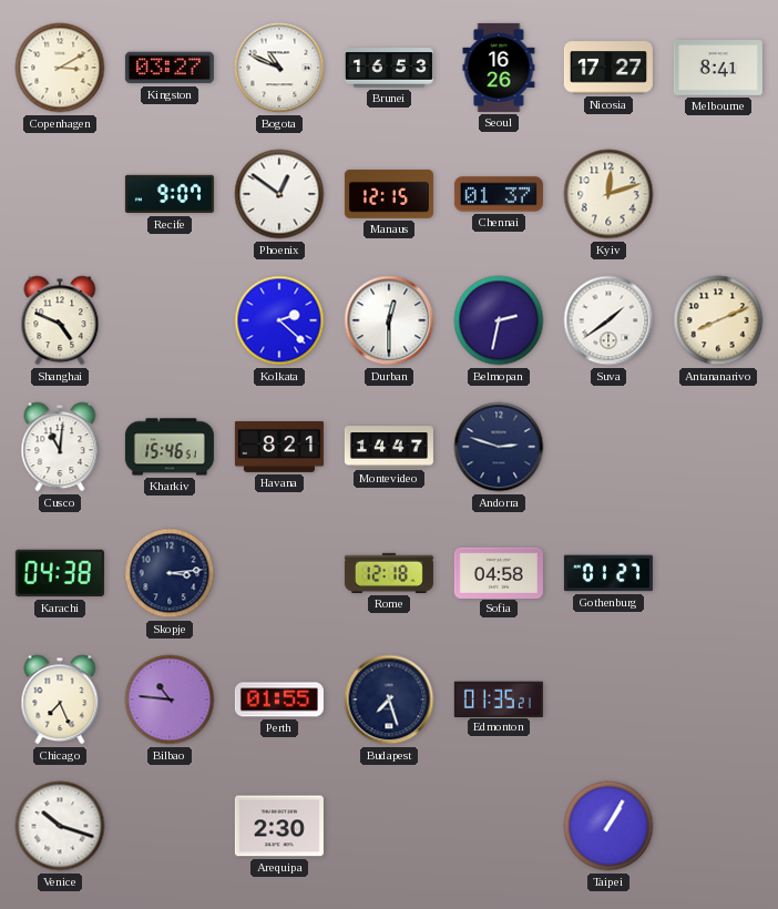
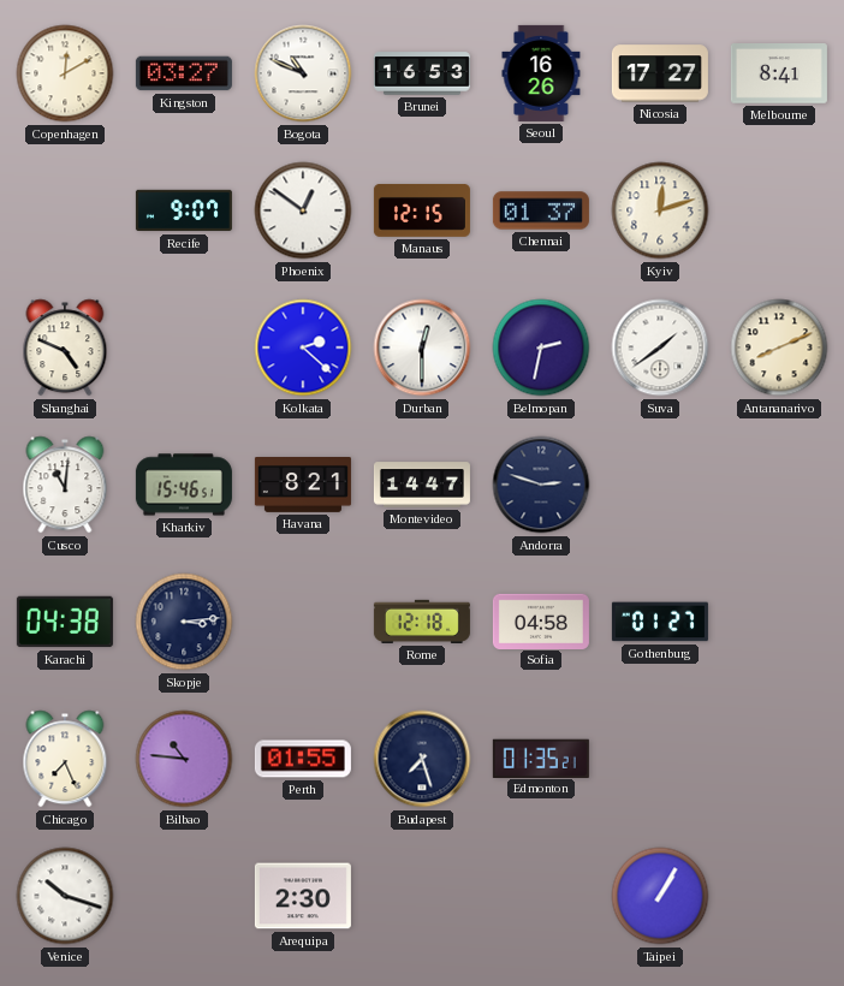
Copenhagen: 3:10 -> 12:10
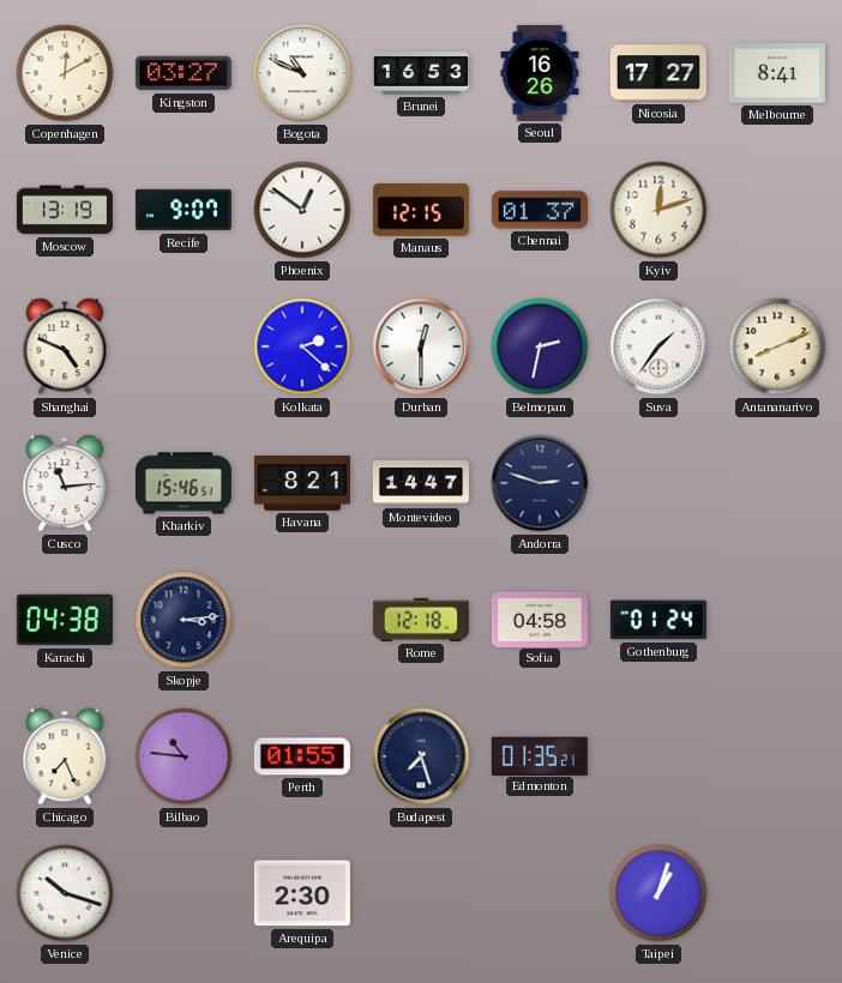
Moscow: none -> 13:19
Suva: 1:39 -> 1:36
Cusco: 11:01 -> 11:14
Gothenburg: 01:27 -> 01:24
Taipei: 1:05 -> 1:03
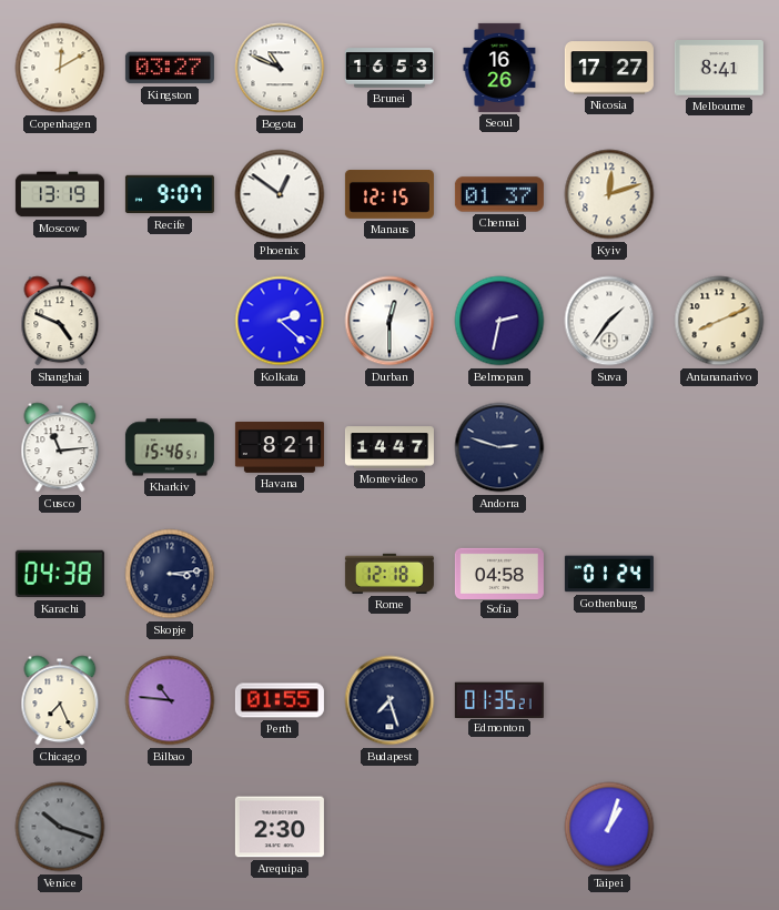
Venice dial: white -> grey
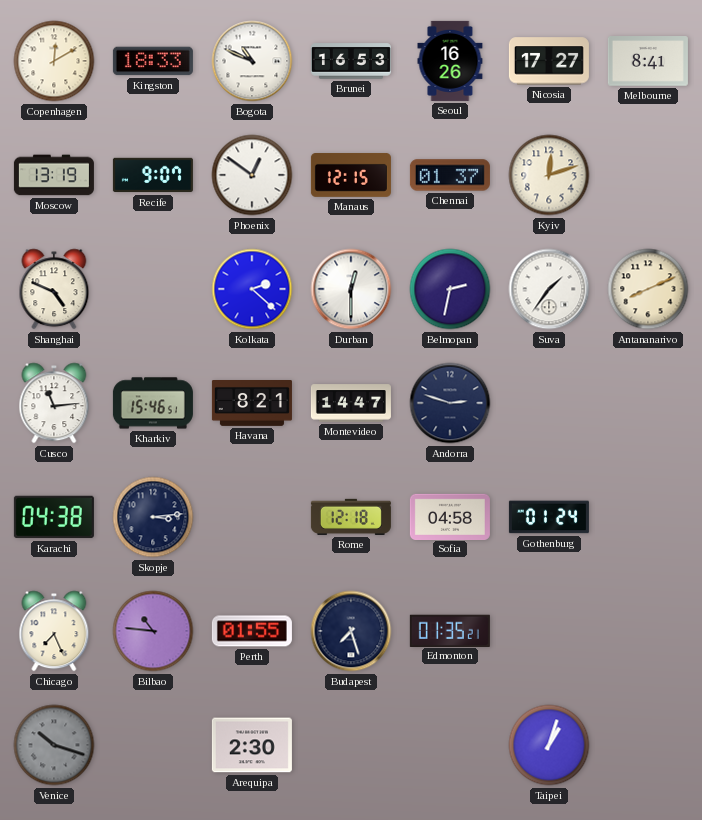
Kingston: 03:27 -> 18:33
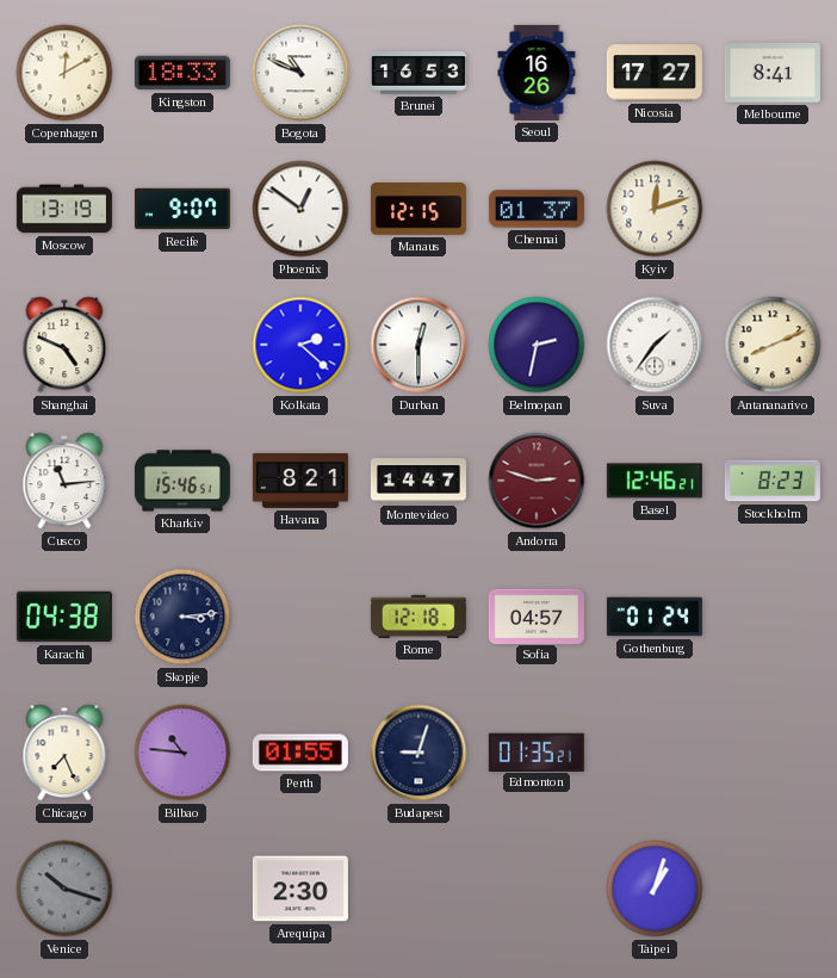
Andorra dial: navy -> burgundy
Basel: none -> 12:46
Stockholm: none -> 8:23
Sofia: 04:58 -> 04:57
Budapest: 7:27 -> 9:03
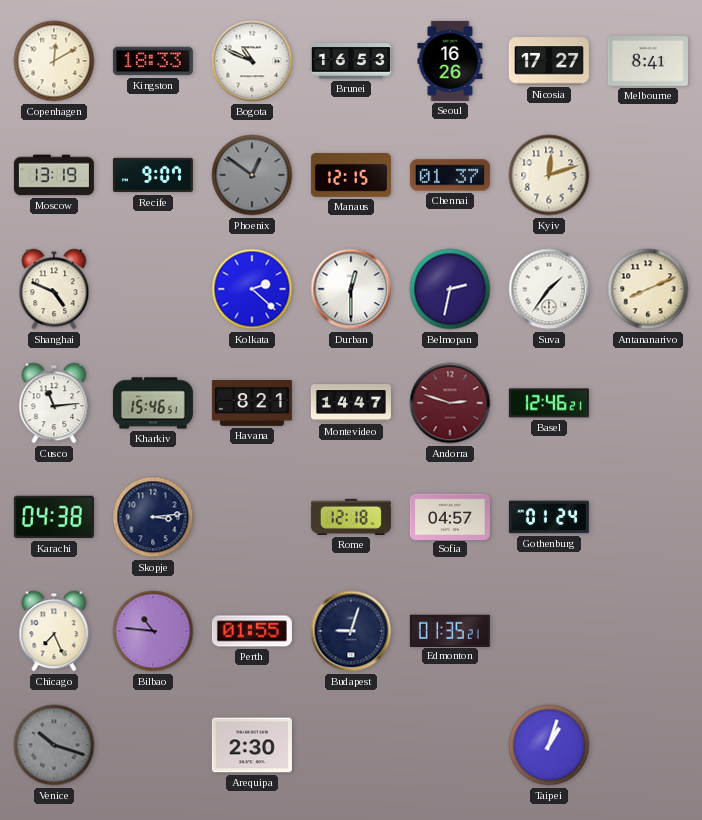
Phoenix dial: white -> grey
Stockholm: 8:23 -> none
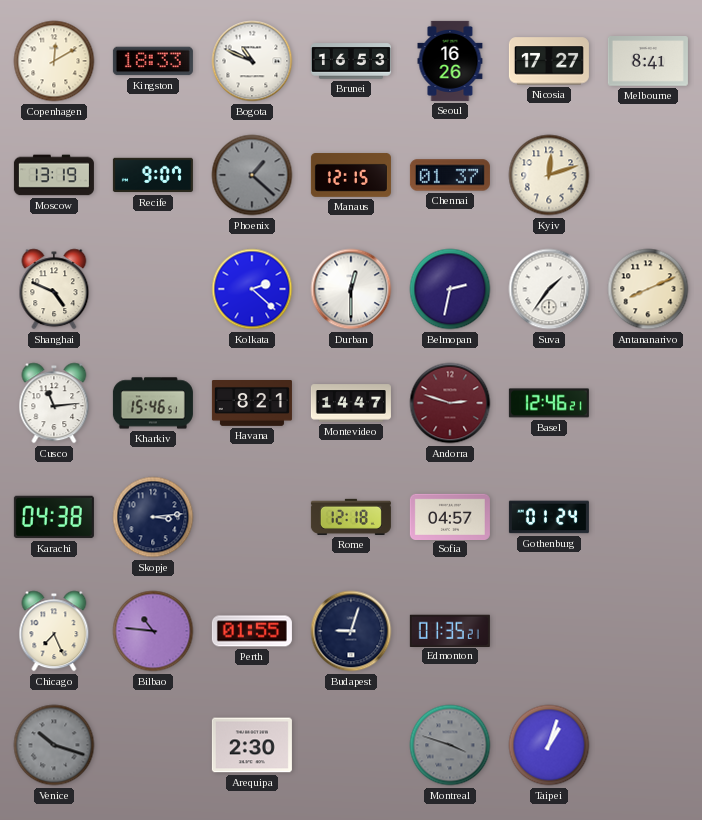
Phoenix: 12:51 -> 1:22
Montreal: none -> 3:48
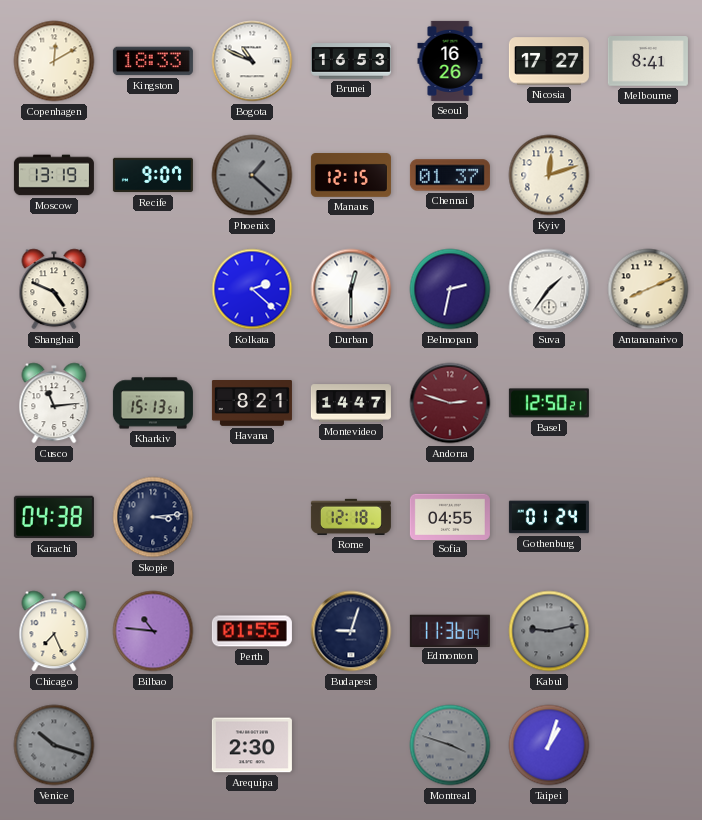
Kharkiv: 15:46 -> 15:13
Basel: 12:46 -> 12:50
Sofia: 04:57 -> 04:55
Edmonton: 01:35 -> 11:36
Kabul: none -> 9:13
